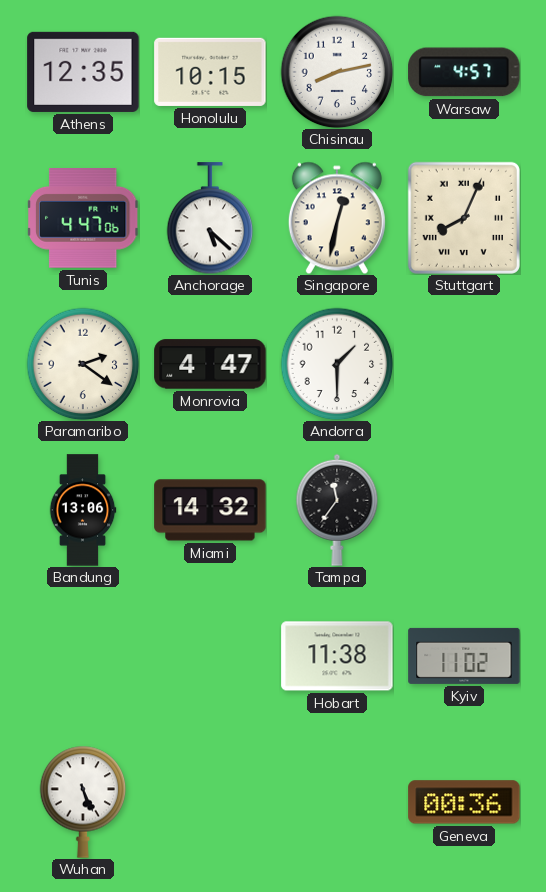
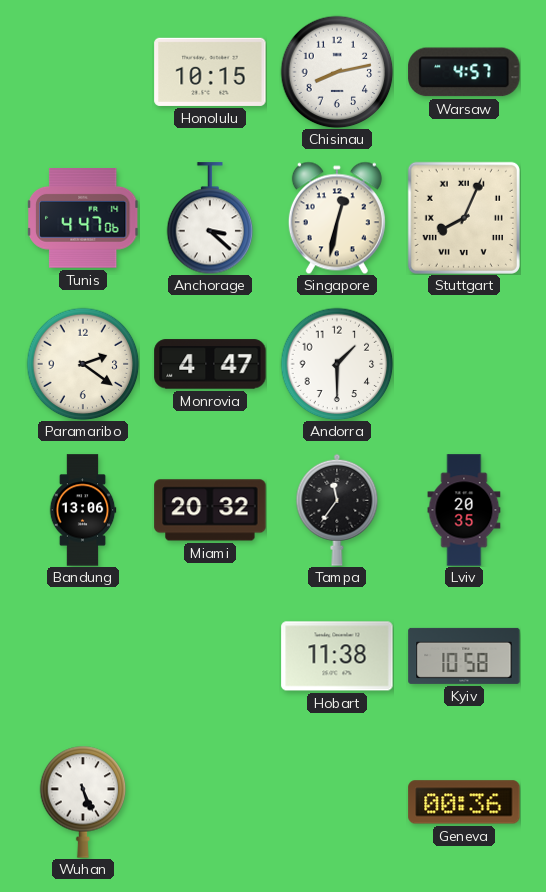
Athens: 12:35 -> none
Anchorage: 5:22 -> 3:22
Miami: 14:32 -> 20:32
Lviv: none -> 20:35
Kyiv: 11:02 -> 10:58
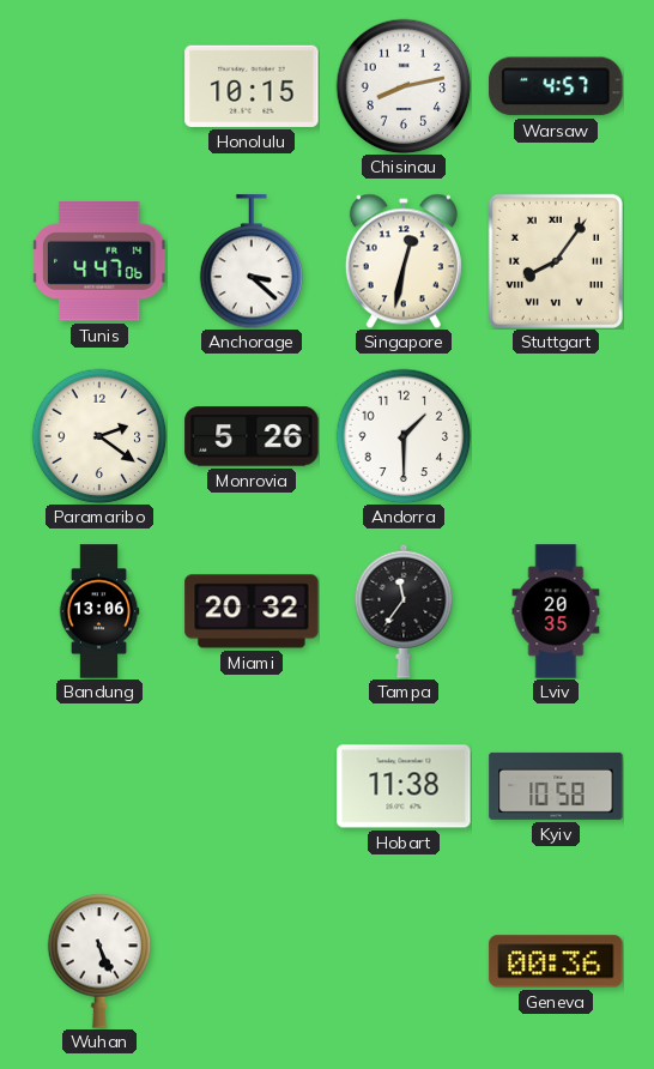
Stuttgart: 8:04 -> 8:06
Monrovia: 4:47 -> 5:26
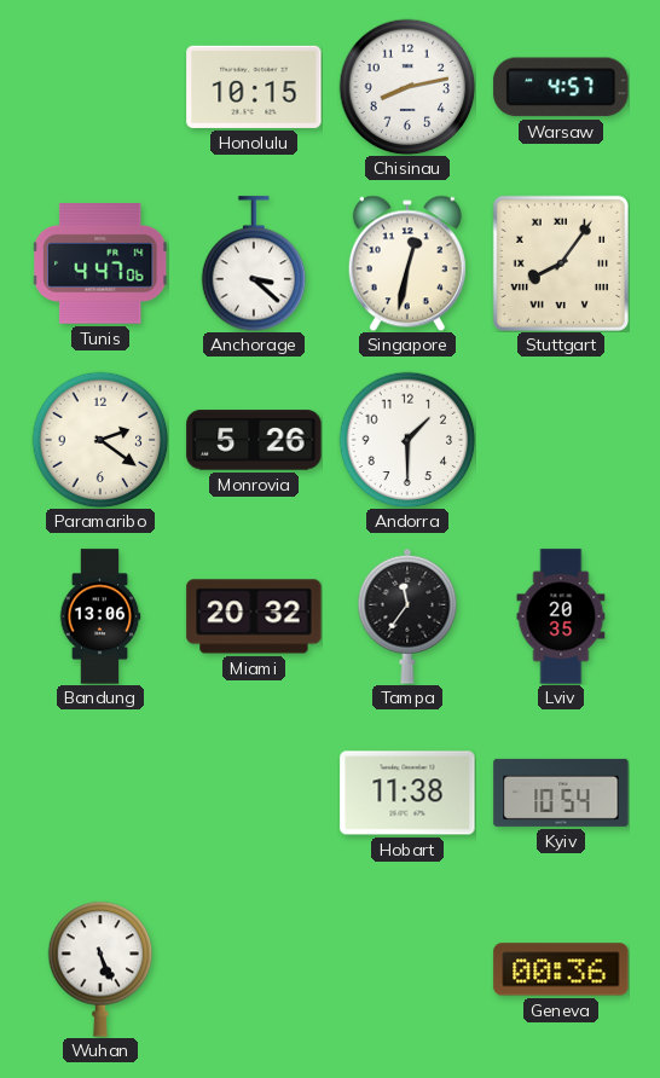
Kyiv: 10:58 -> 10:54
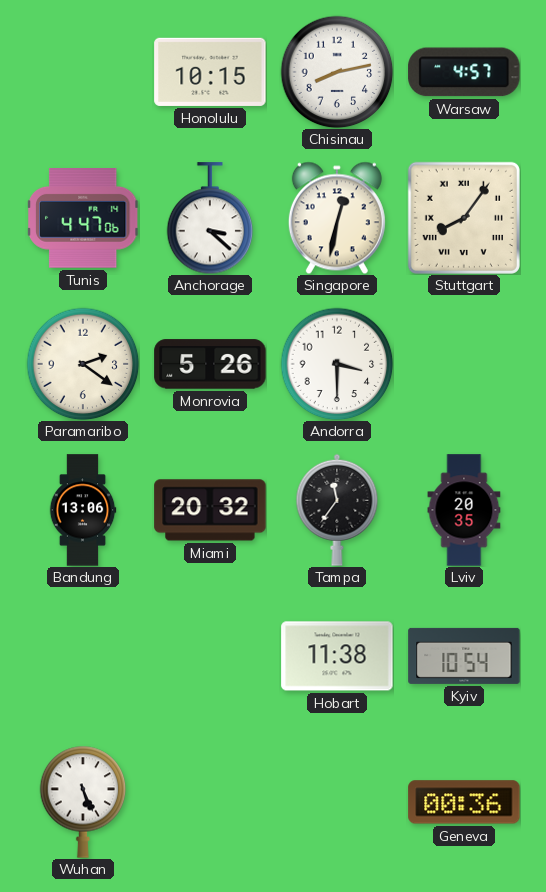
Andorra: 1:30 -> 3:30
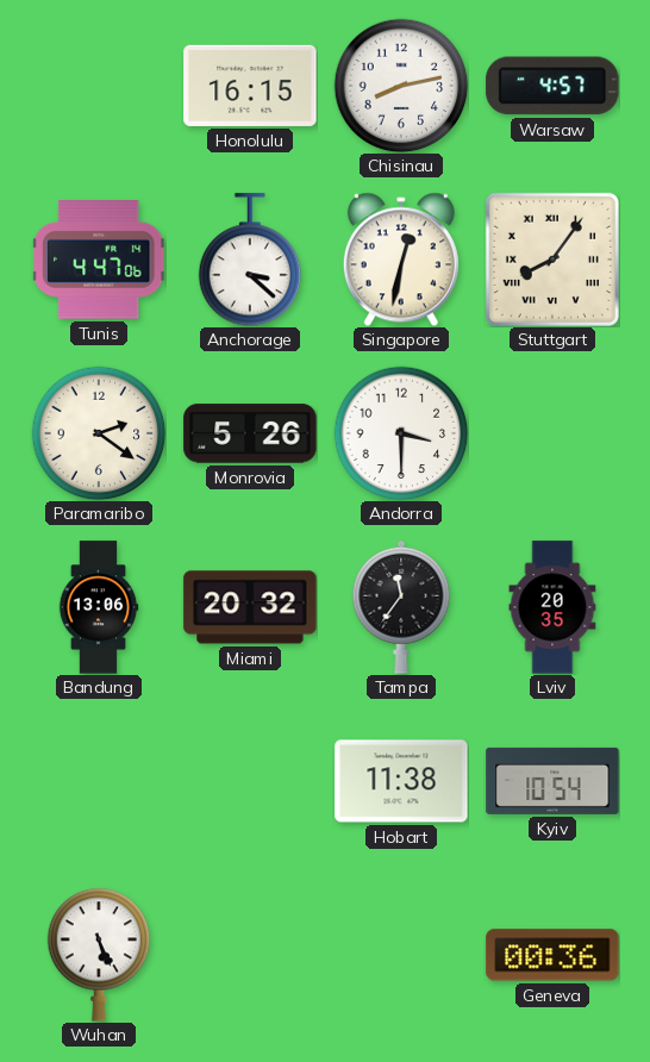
Honolulu: 10:15 -> 16:15
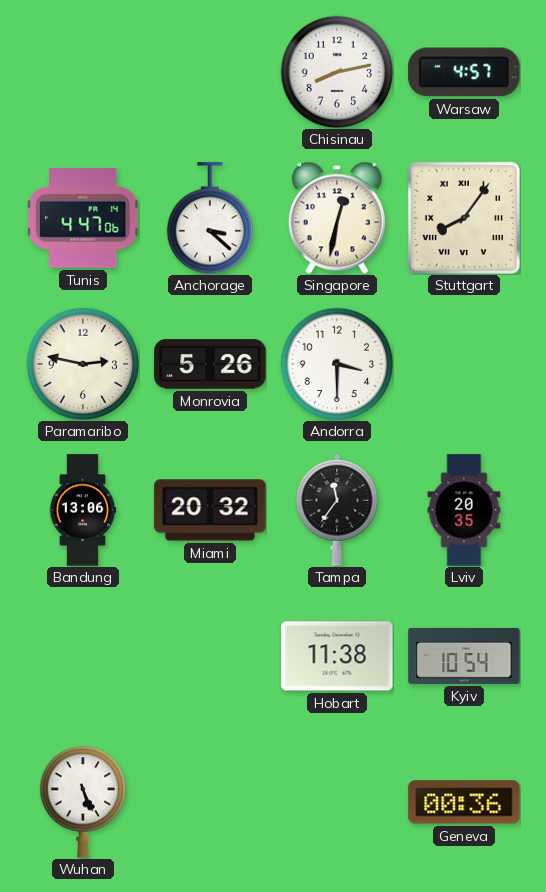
Honolulu: 16:15 -> none
Paramaribo: 2:21 -> 2:47
